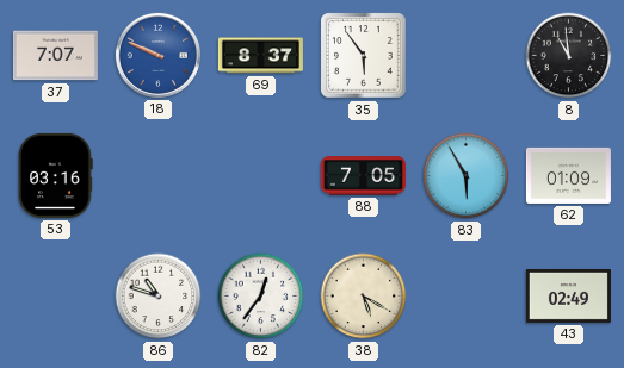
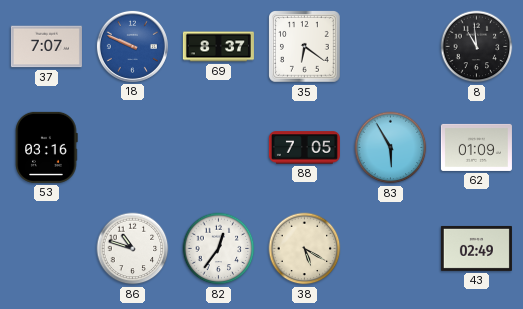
35: 5:54 -> 6:21
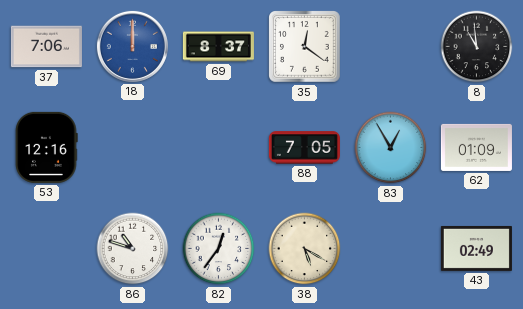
37: 7:07 -> 7:06
18: 9:49 -> 12:00
35: 6:21 -> 12:21
53: 03:16 -> 12:16
83: 5:55 -> 12:55
